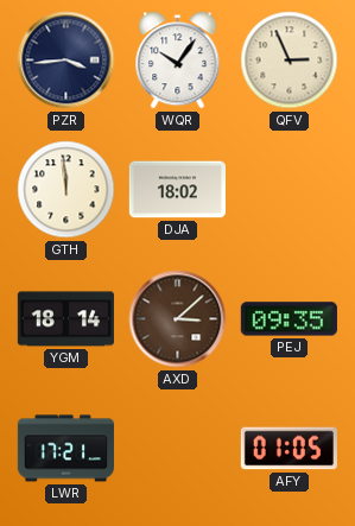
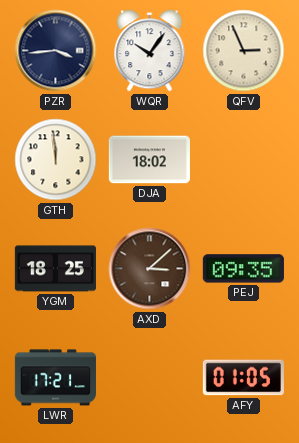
YGM: 18:14 -> 18:25
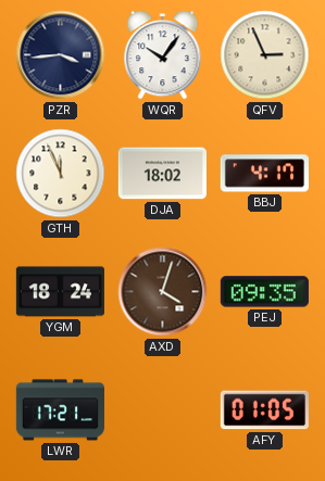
GTH: 11:59 -> 11:56
BBJ: none -> 4:17
YGM: 18:25 -> 18:24
AXD: 3:08 -> 4:03
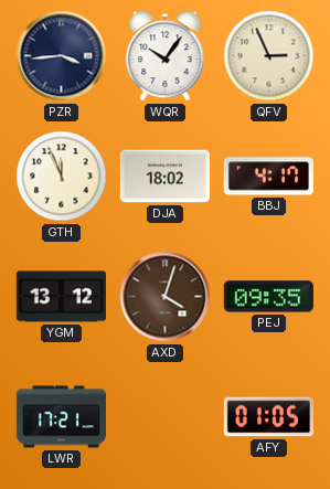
YGM: 18:24 -> 13:12
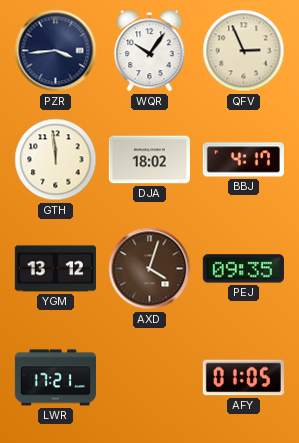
GTH: 11:56 -> 11:59
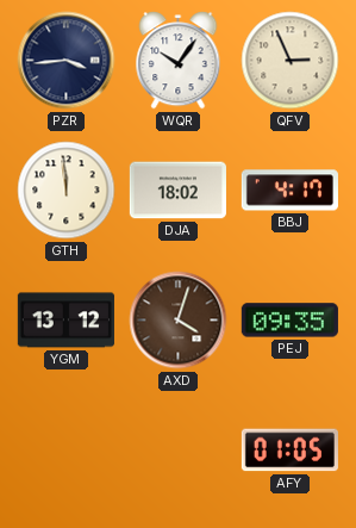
LWR: 17:21 -> none
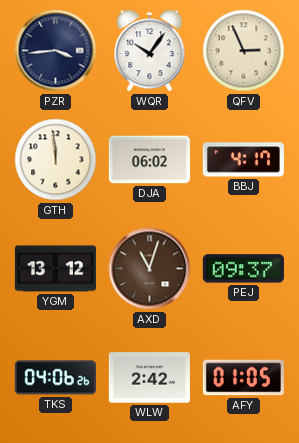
DJA: 18:02 -> 06:02
AXD: 4:03 -> 11:03
PEJ: 09:35 -> 09:37
TKS: none -> 04:06
WLW: none -> 2:42
